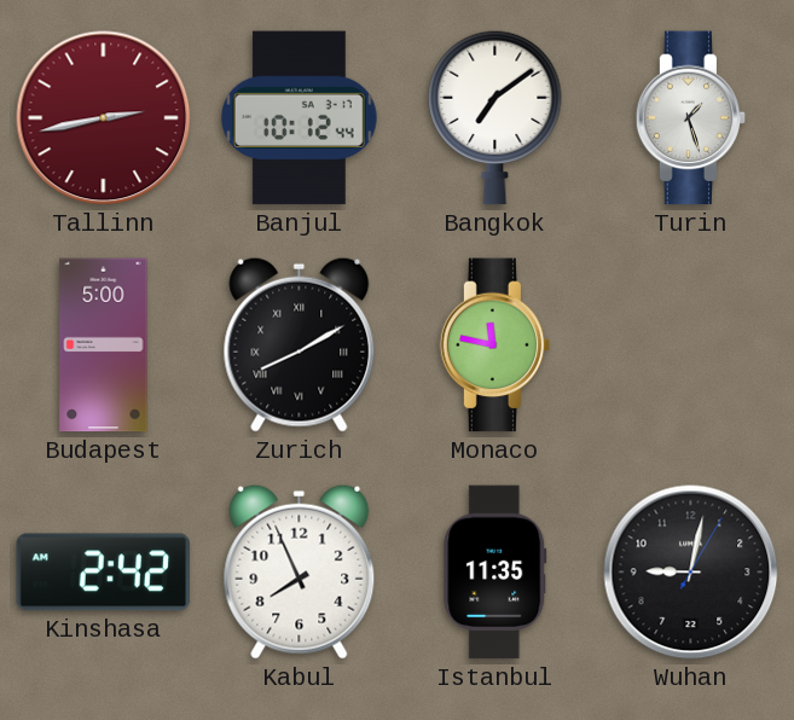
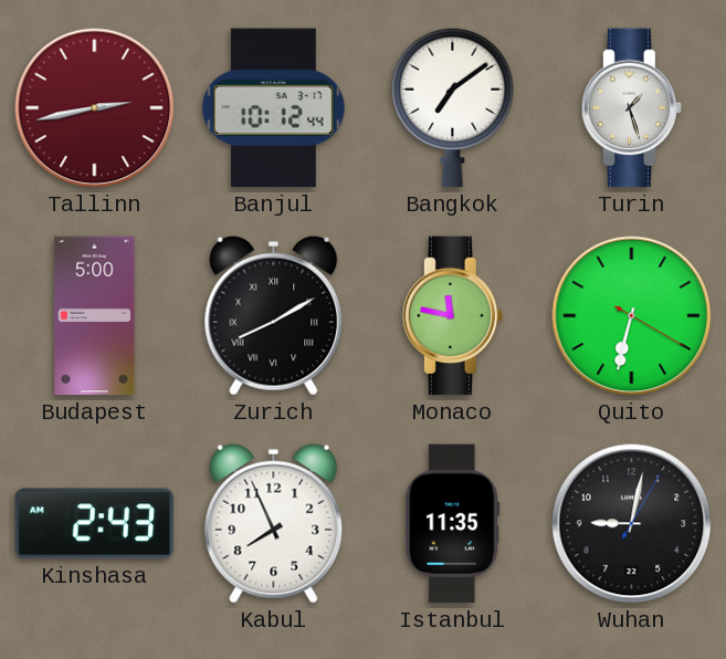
Quito: none -> 6:32
Kinshasa: 2:42 -> 2:43
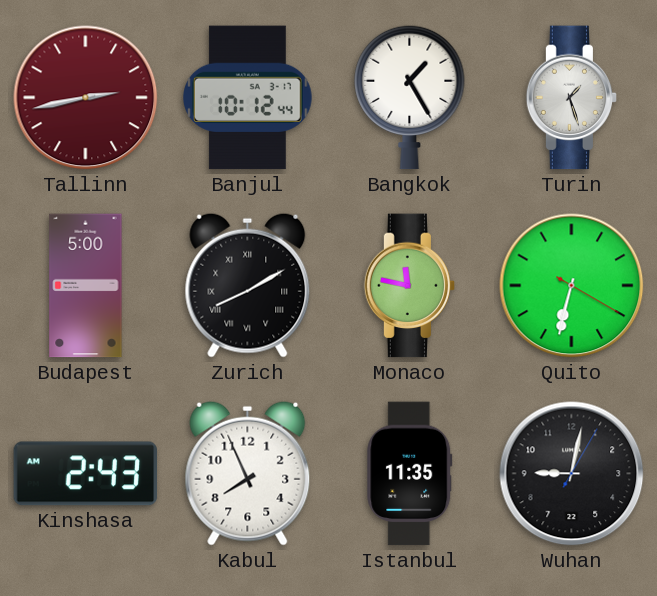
Bangkok: 7:09 -> 1:25
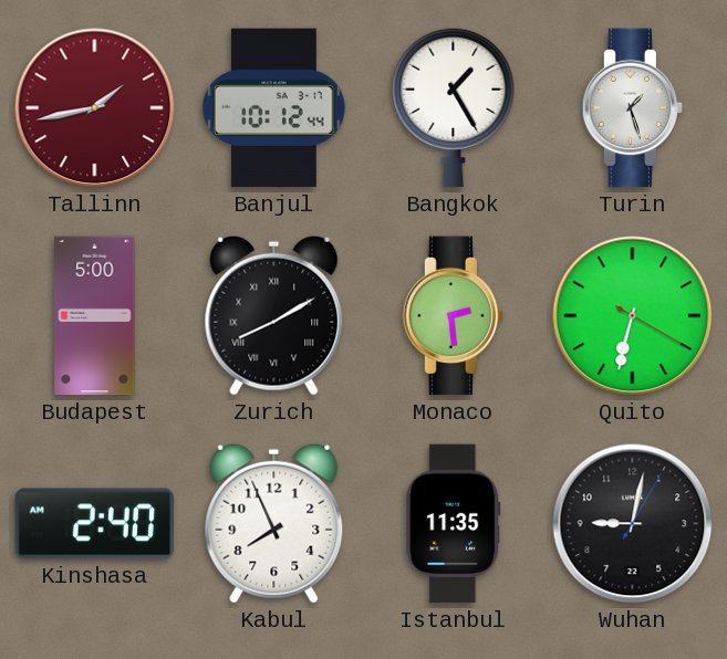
Tallinn: 2:43 -> 1:43
Monaco: 11:47 -> 2:29
Kinshasa: 2:43 -> 2:40
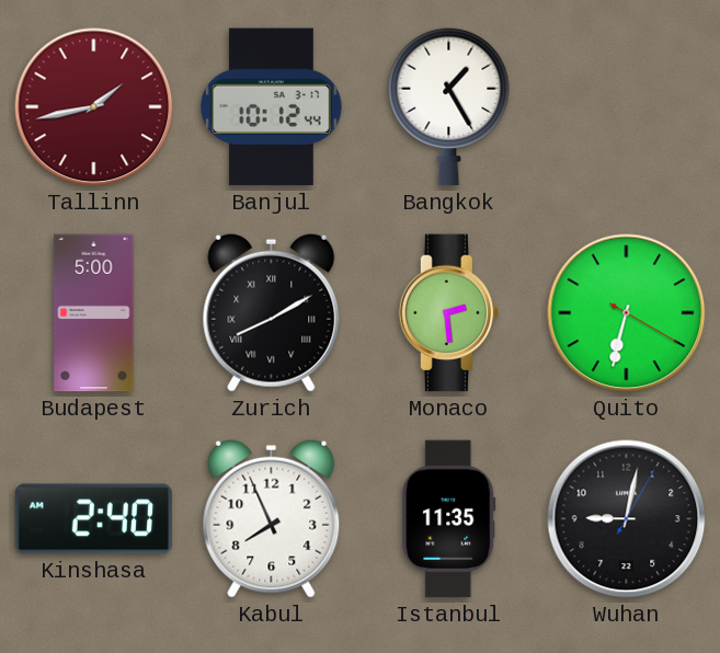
Turin: 1:27 -> none
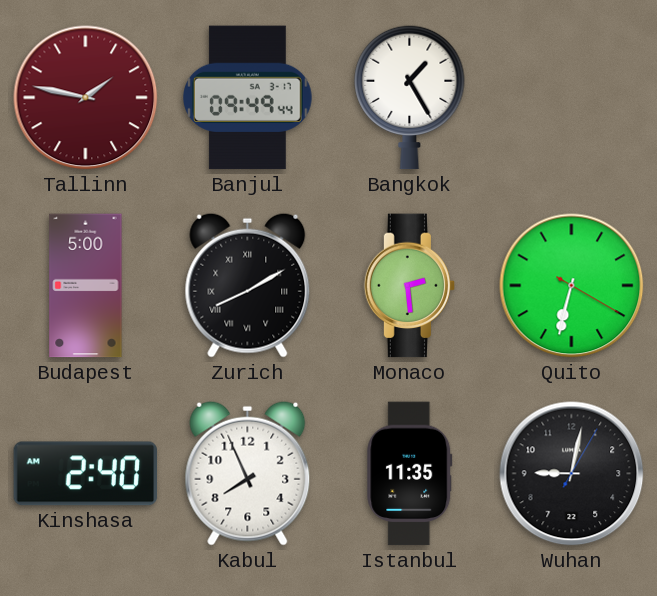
Tallinn: 1:43 -> 1:47
Banjul: 10:12 -> 09:49
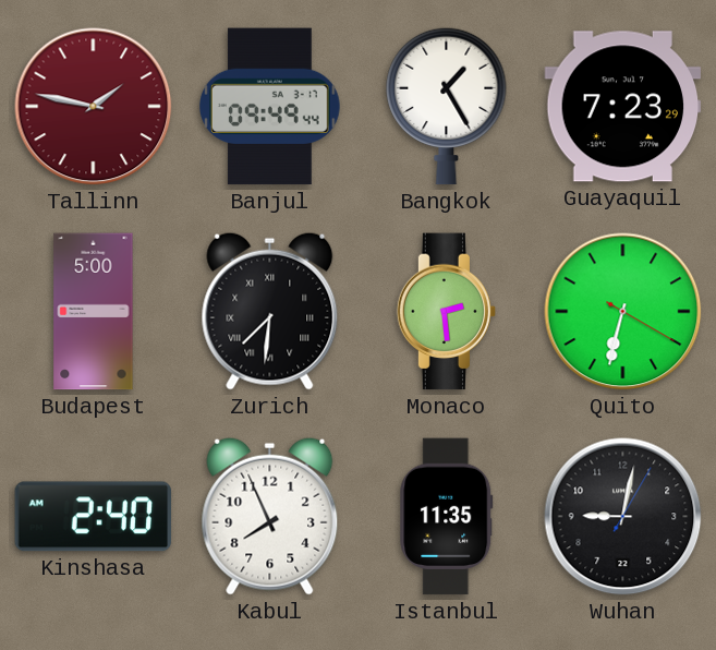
Guayaquil: none -> 7:23
Zurich: 8:10 -> 7:31
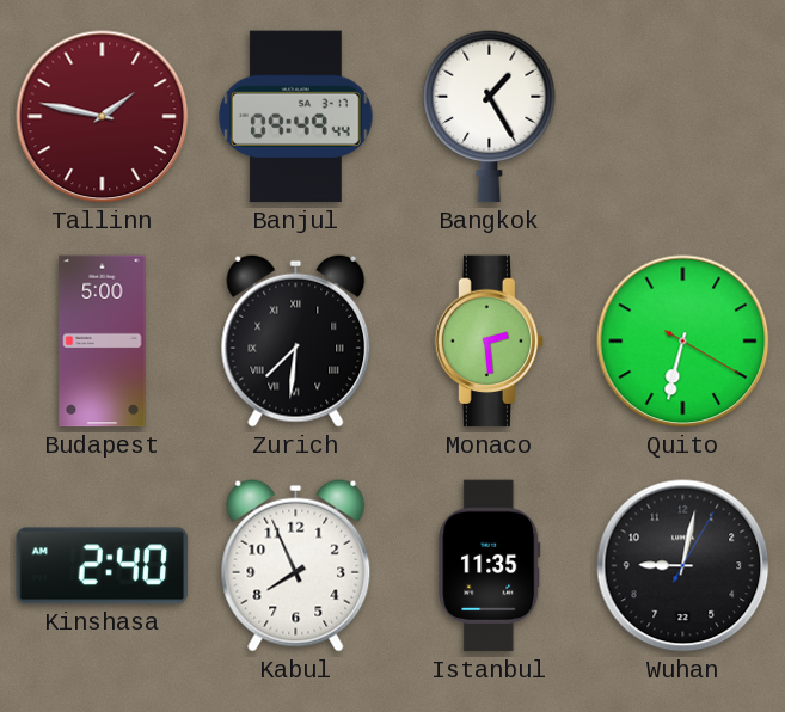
Guayaquil: 7:23 -> none
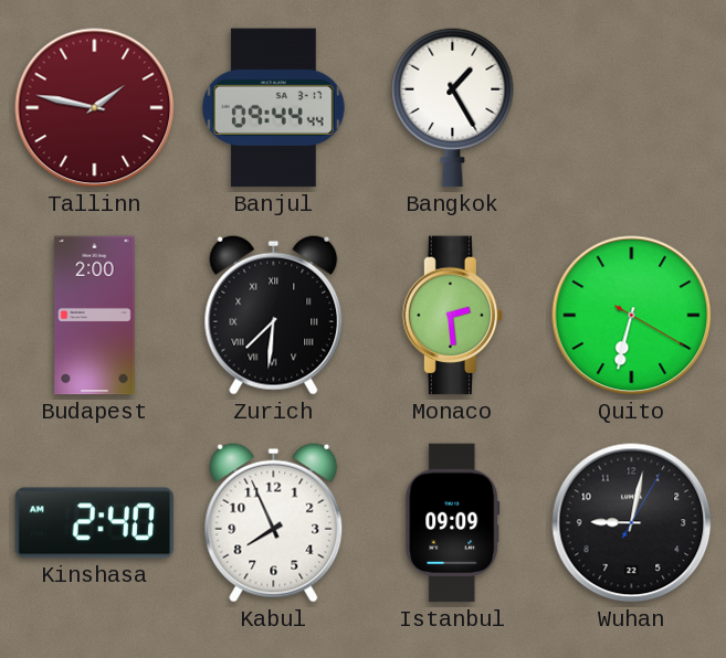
Banjul: 09:49 -> 09:44
Budapest: 5:00 -> 2:00
Istanbul: 11:35 -> 09:09
